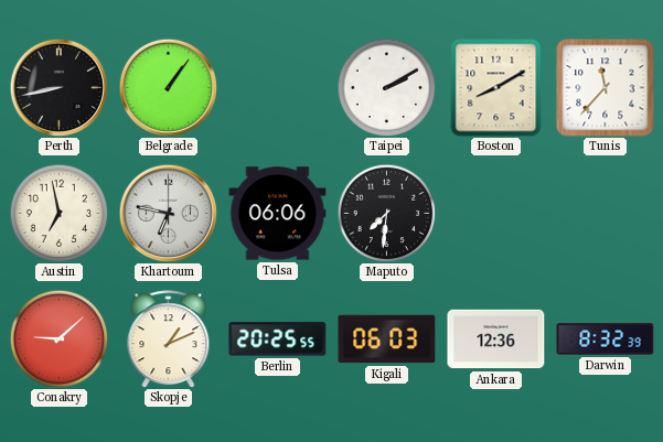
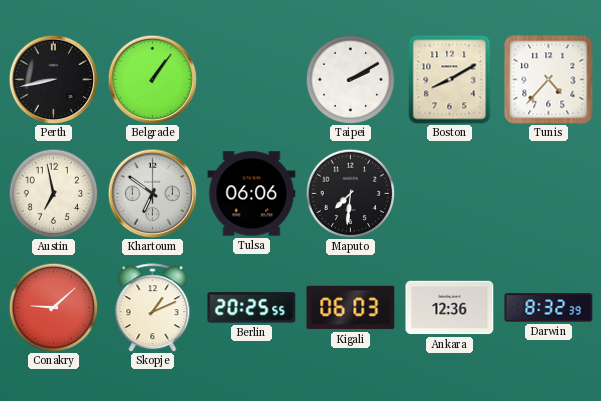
Tunis: 11:37 -> 4:37
Khartoum: 6:47 -> 6:51
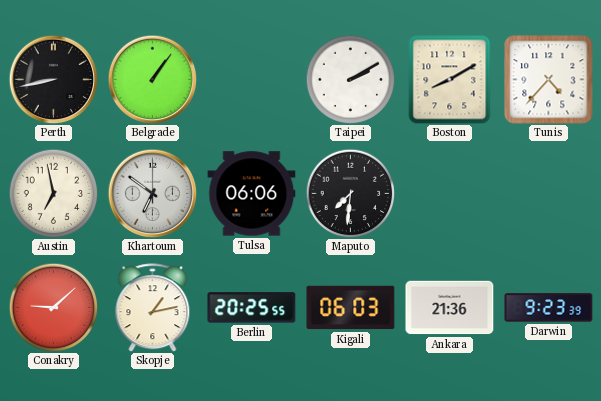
Skopje: 1:11 -> 1:13
Ankara: 12:36 -> 21:36
Darwin: 8:32 -> 9:23
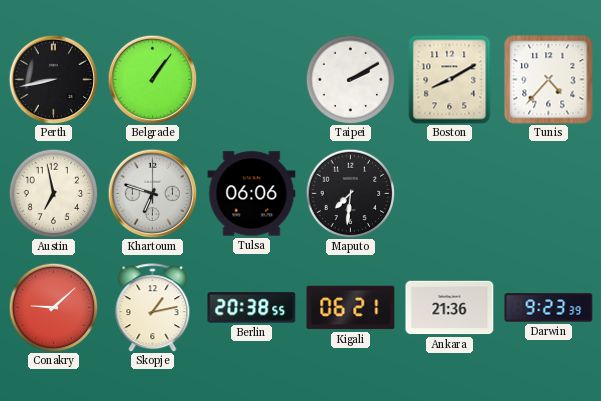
Khartoum: 6:51 -> 6:48
Berlin: 20:25 -> 20:38
Kigali: 06:03 -> 06:21
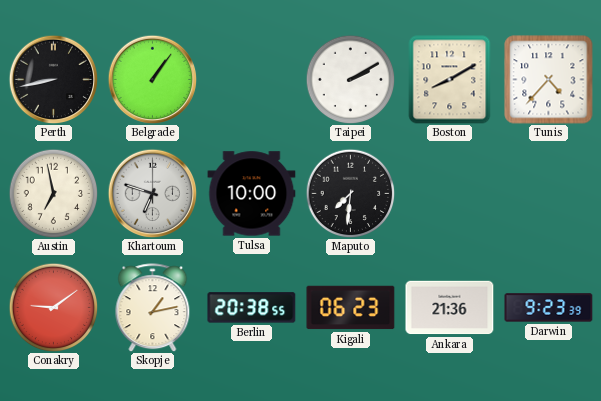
Tulsa: 06:06 -> 10:00
Conakry: 9:08 -> 9:09
Kigali: 06:21 -> 06:23
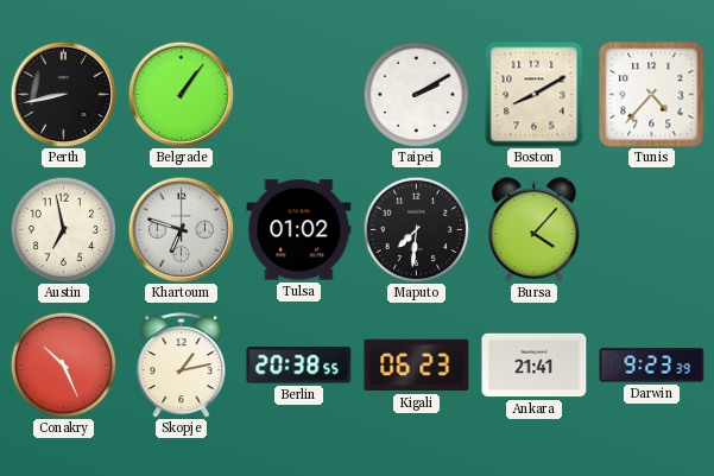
Tulsa: 10:00 -> 01:02
Bursa: none -> 4:07
Conakry: 9:09 -> 10:26
Ankara: 21:36 -> 21:41
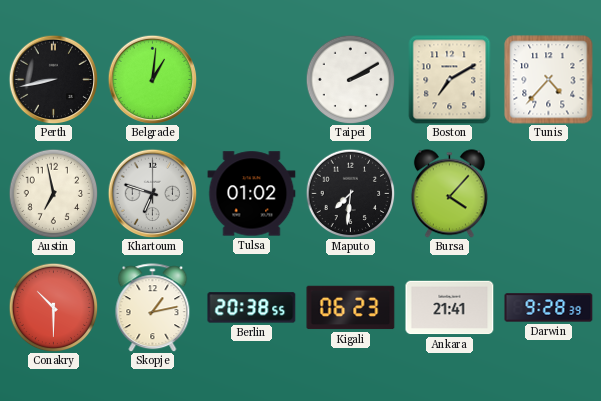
Belgrade: 1:06 -> 1:01
Boston: 8:10 -> 7:10
Conakry: 10:26 -> 10:30
Darwin: 9:23 -> 9:28
